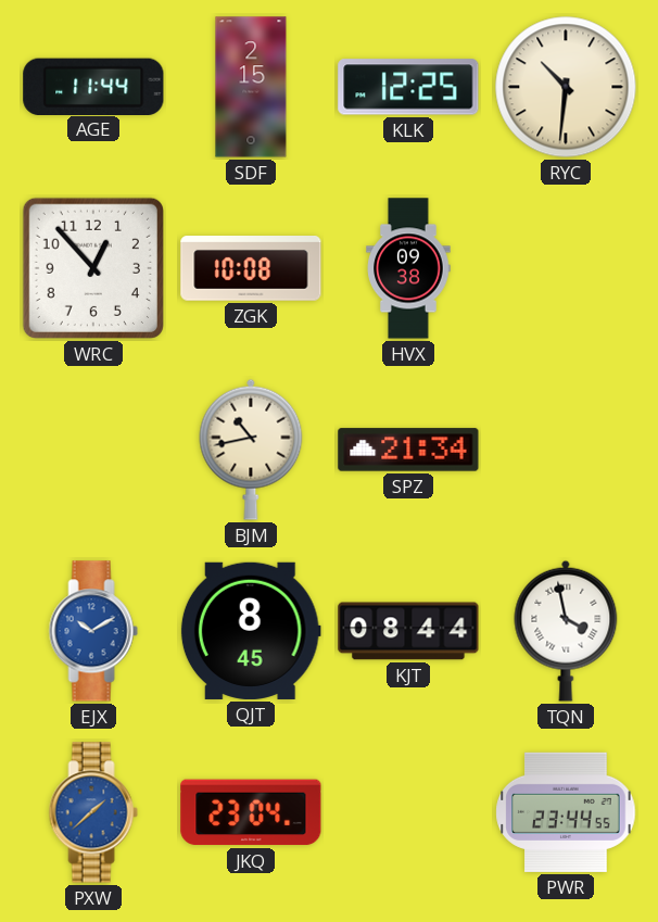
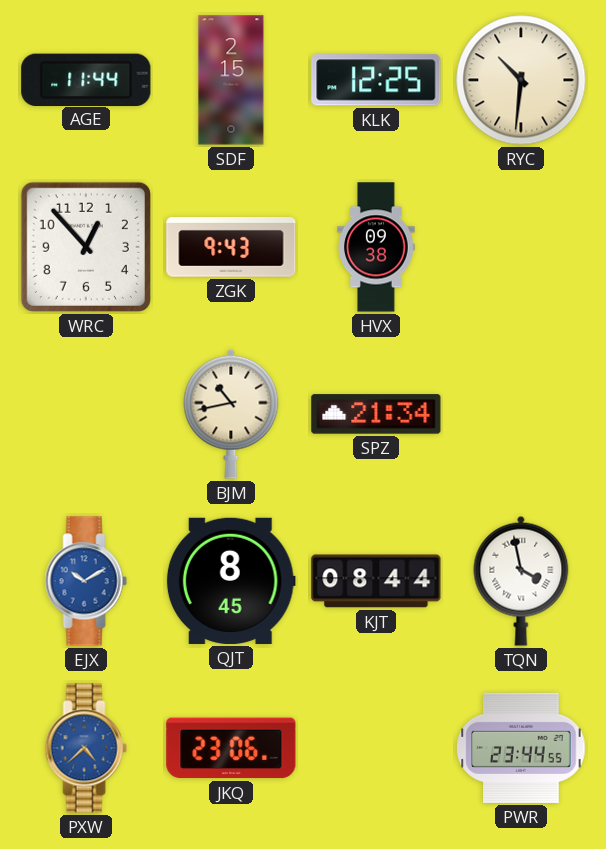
ZGK: 10:08 -> 9:43
PXW: 1:38 -> 4:38
JKQ: 23:04 -> 23:06
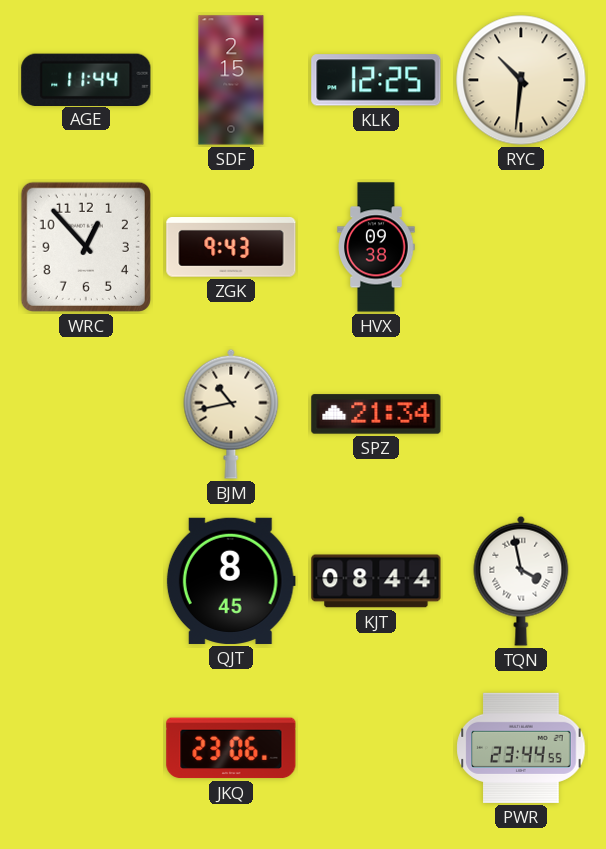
EJX: 10:10 -> none
PXW: 4:38 -> none
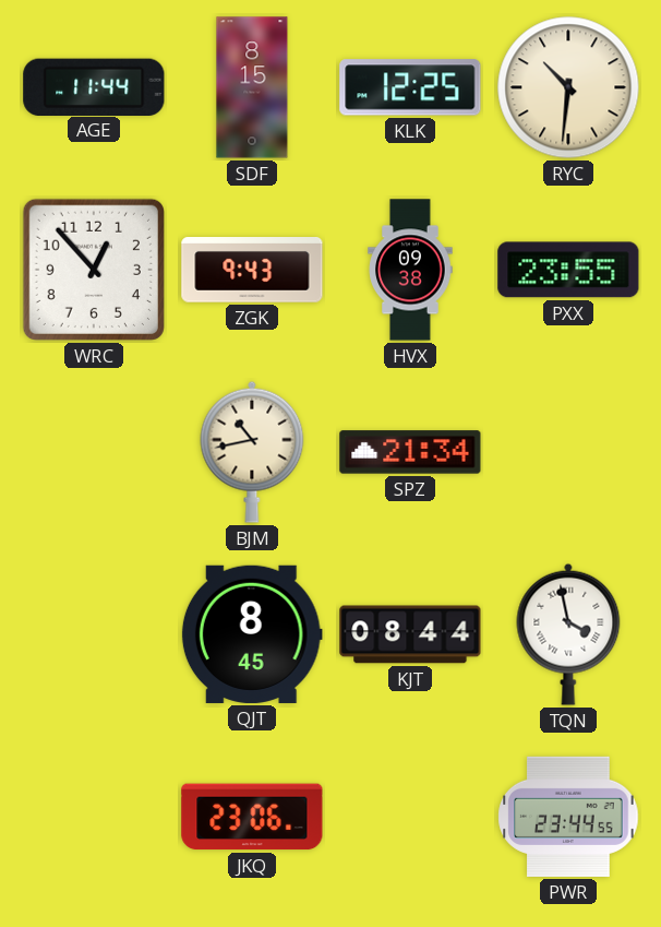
SDF: 2:15 -> 8:15
PXX: none -> 23:55
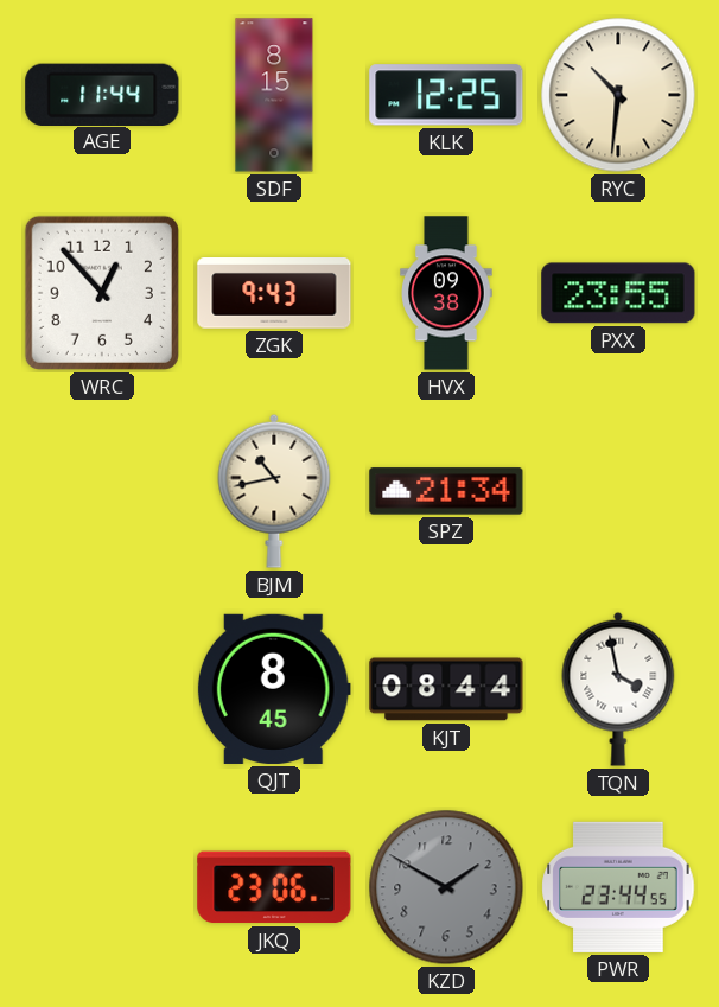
KZD: none -> 1:50
